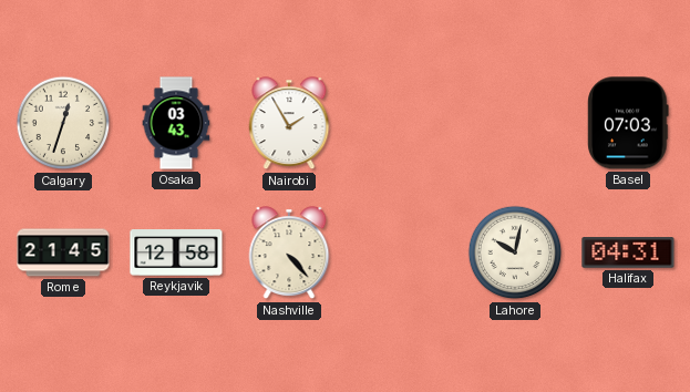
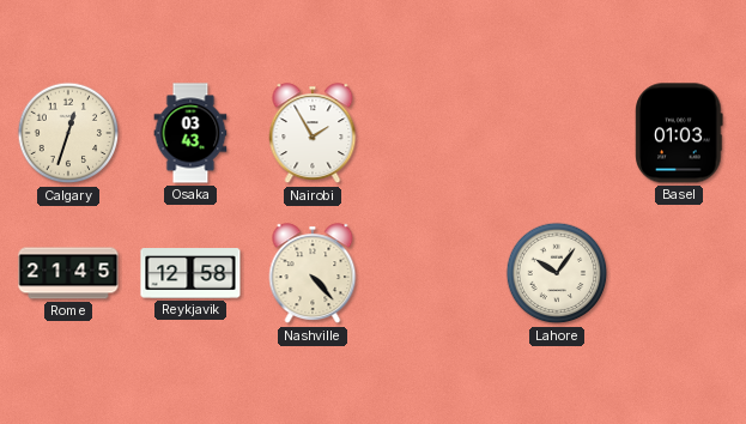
Basel: 07:03 -> 01:03
Lahore: 10:02 -> 10:06
Halifax: 04:31 -> none
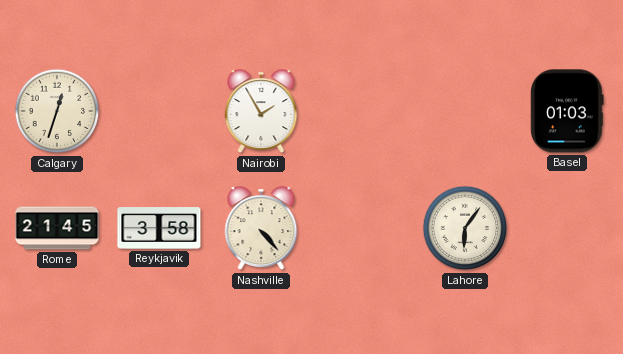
Osaka: 03:43 -> none
Reykjavik: 12:58 -> 3:58
Lahore: 10:06 -> 6:06
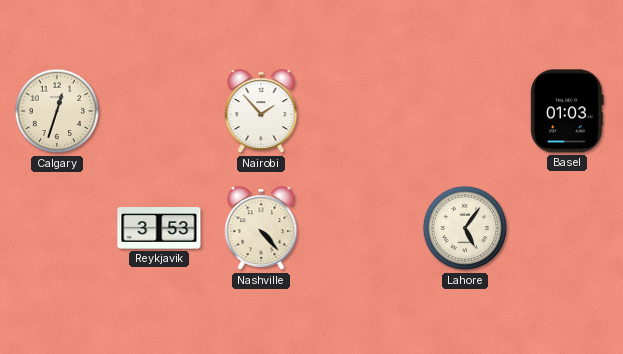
Nairobi: 1:55 -> 1:53
Rome: 21:45 -> none
Reykjavik: 3:58 -> 3:53
Lahore: 6:06 -> 5:06
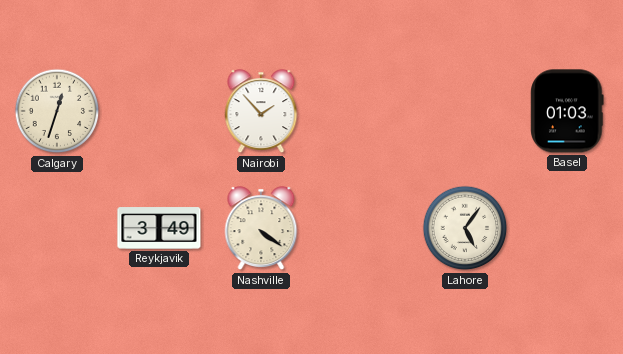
Reykjavik: 3:53 -> 3:49
Nashville: 4:23 -> 4:21
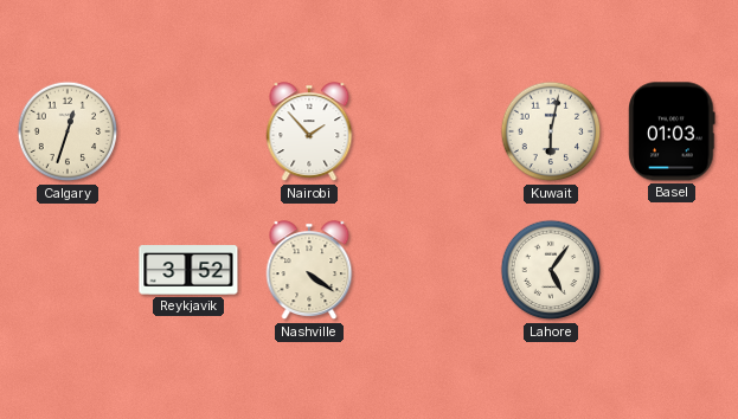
Kuwait: none -> 6:02
Reykjavik: 3:49 -> 3:52
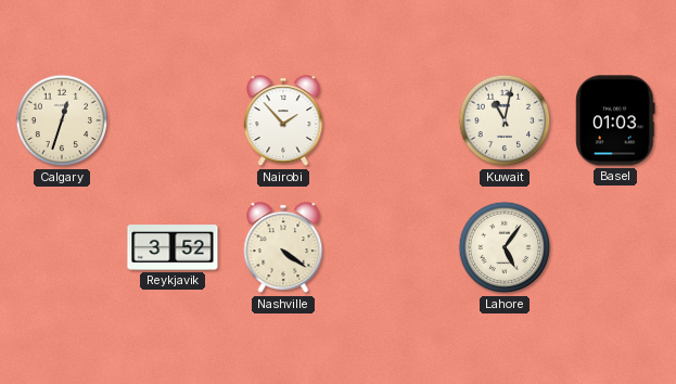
Kuwait: 6:02 -> 11:02
